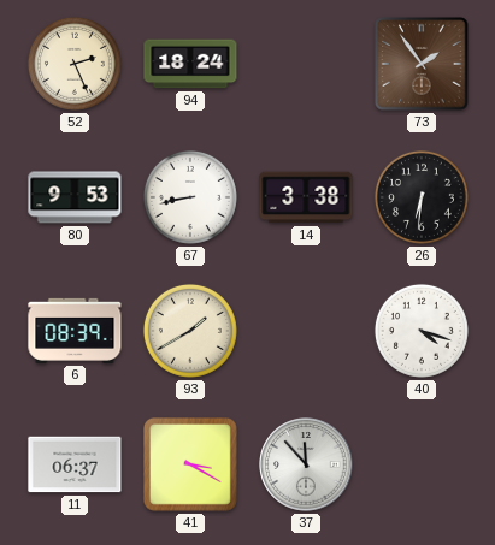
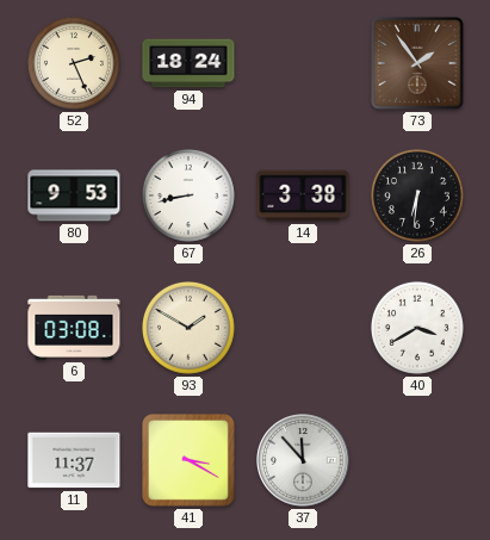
6: 08:39 -> 03:08
93: 1:40 -> 1:50
40: 4:18 -> 3:40
11: 06:37 -> 11:37
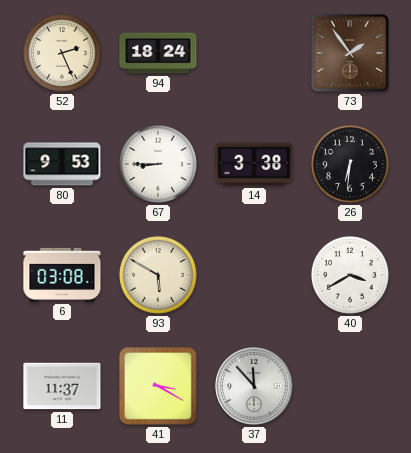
67: 8:43 -> 8:45
93: 1:50 -> 5:50
